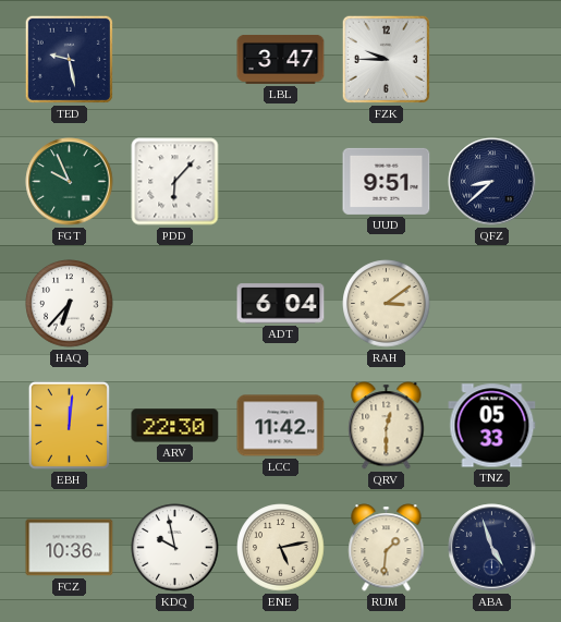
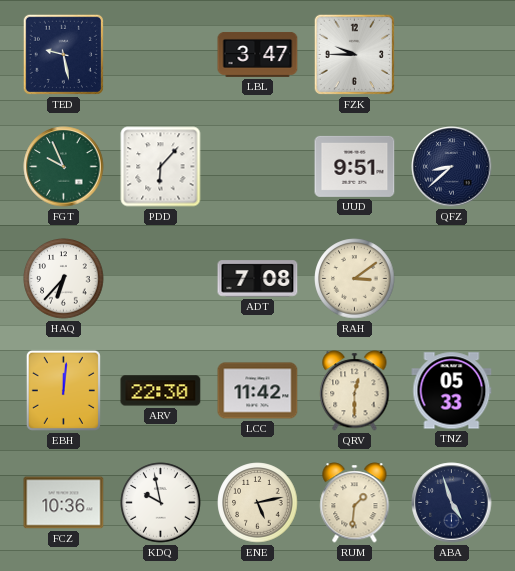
ADT: 6:04 -> 7:08
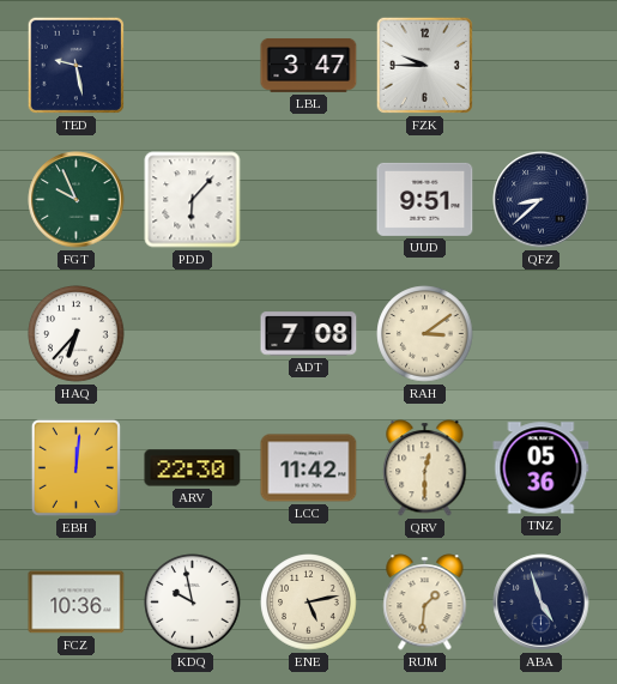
TNZ: 05:33 -> 05:36
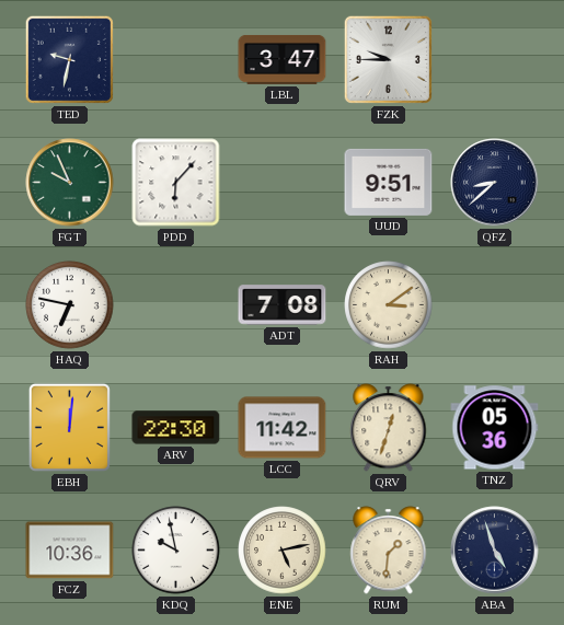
TED: 9:28 -> 9:32
HAQ: 6:37 -> 6:47
QRV: 12:30 -> 12:33
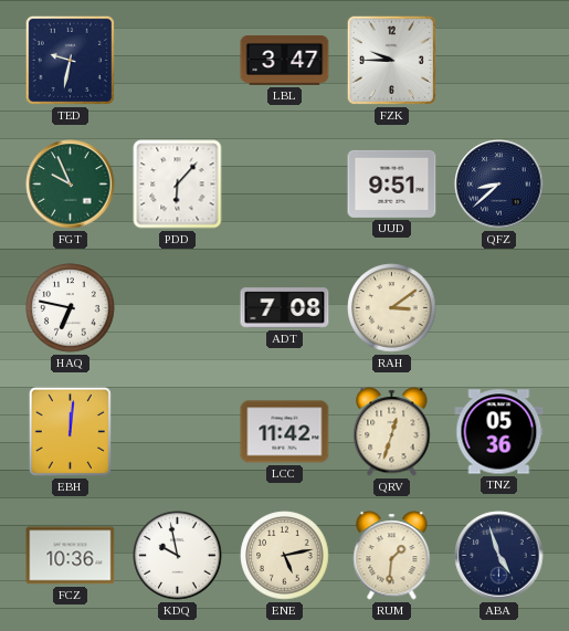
ARV: 22:30 -> none
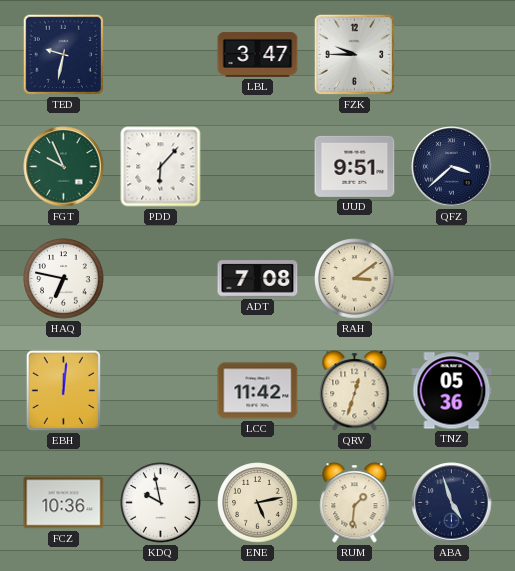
QFZ: 8:38 -> 3:38
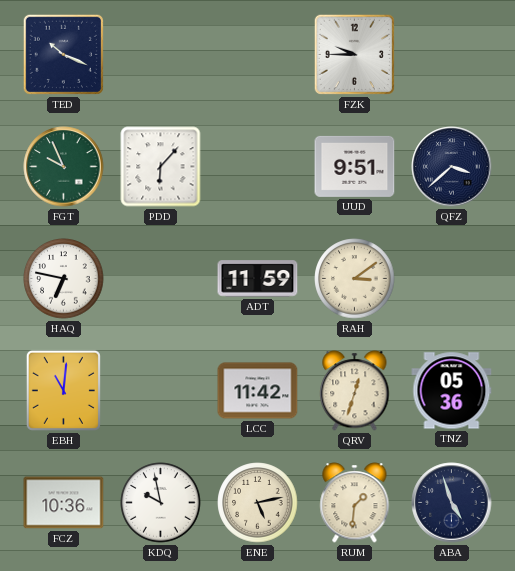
TED: 9:32 -> 10:19
LBL: 3:47 -> none
ADT: 7:08 -> 11:59
EBH: 12:01 -> 11:01
